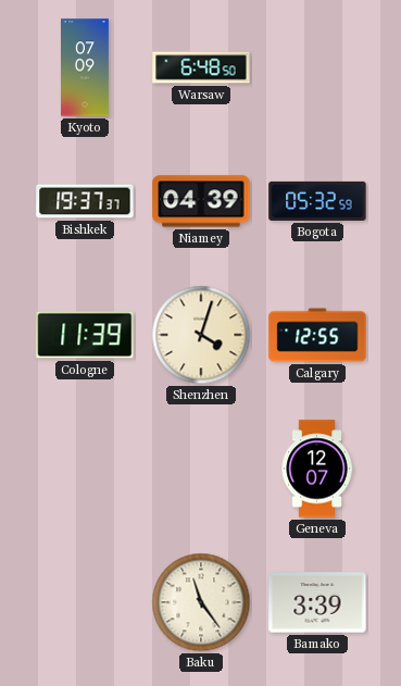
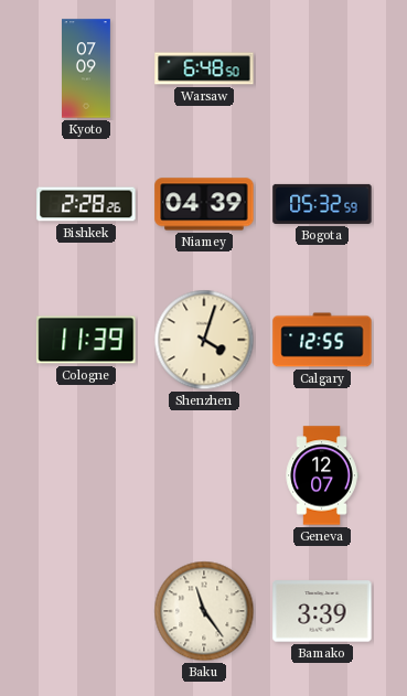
Bishkek: 19:37 -> 2:28
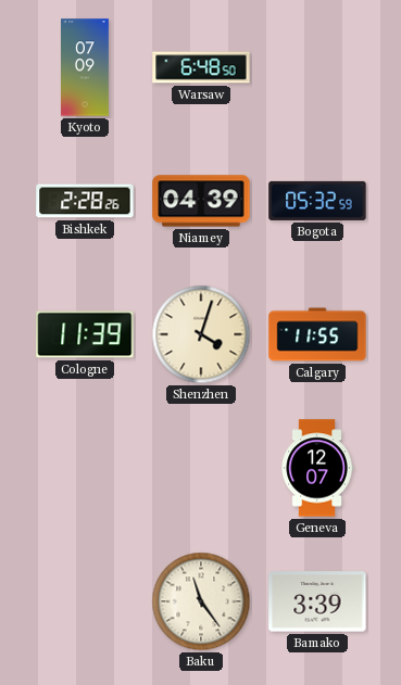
Calgary: 12:55 -> 11:55
